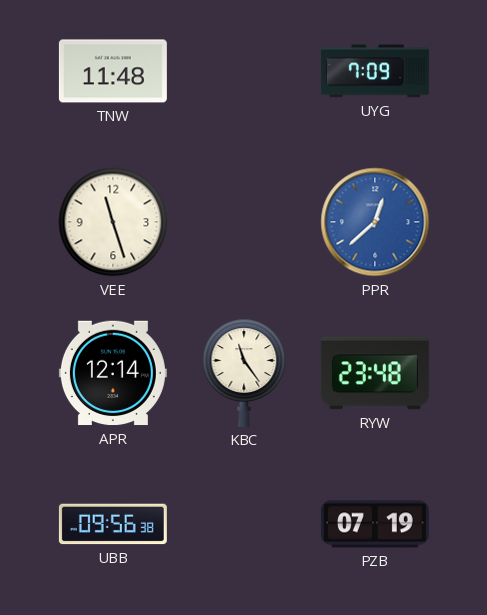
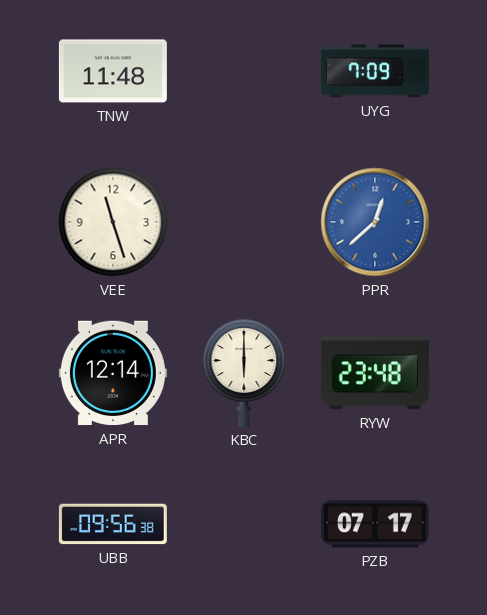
KBC: 11:24 -> 6:00
PZB: 07:19 -> 07:17
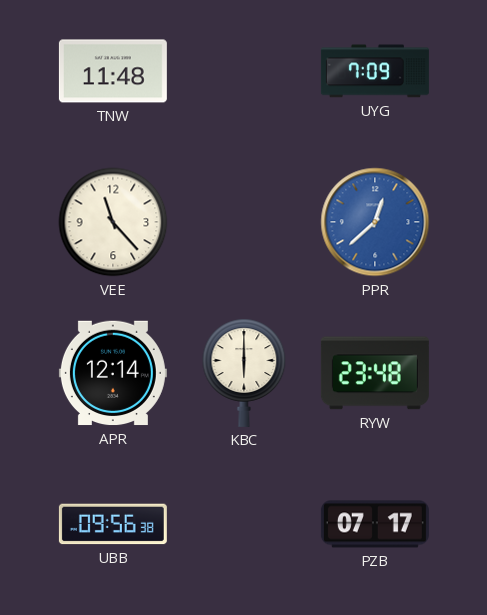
VEE: 11:27 -> 11:23
